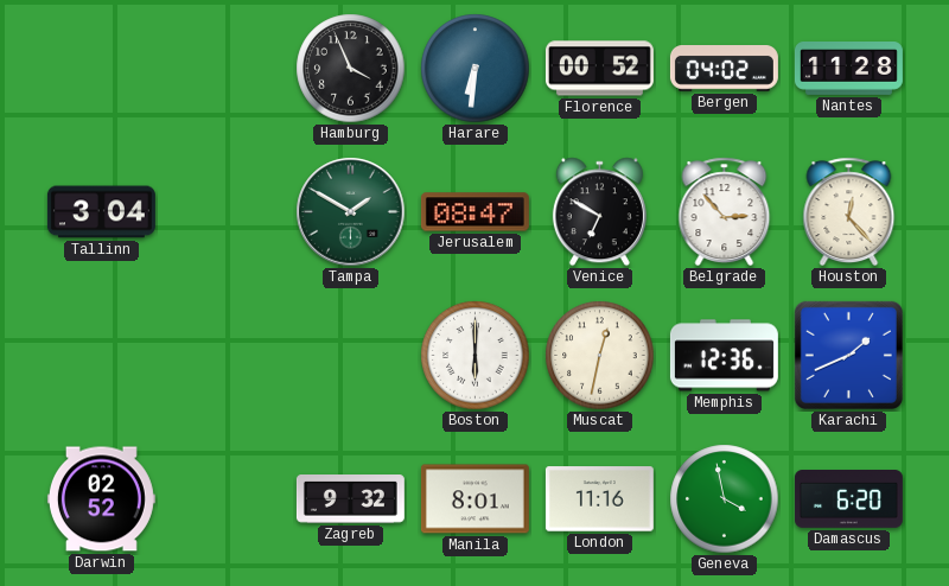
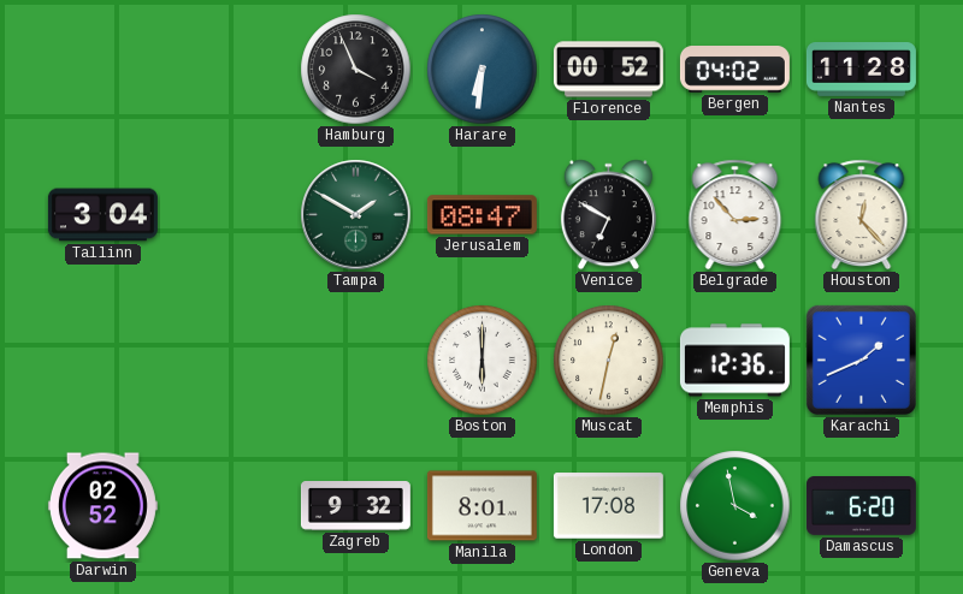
London: 11:16 -> 17:08
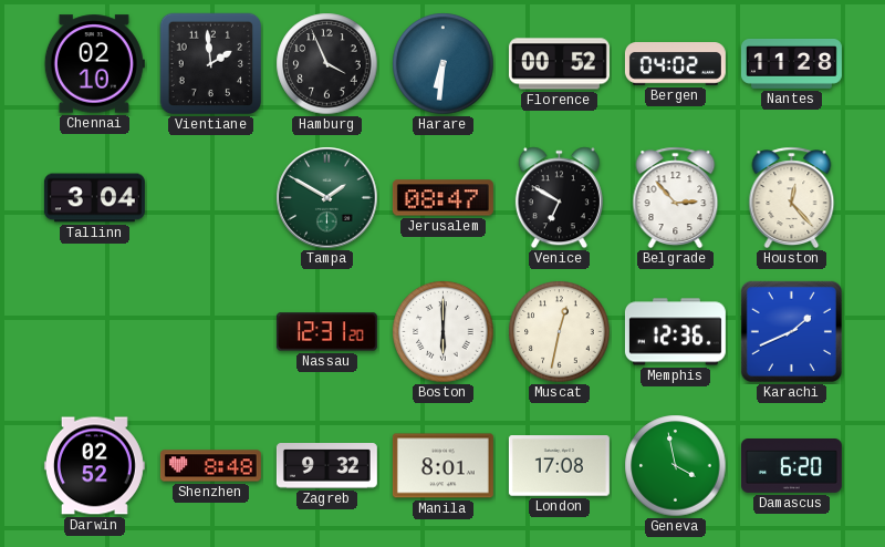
Chennai: none -> 02:10
Vientiane: none -> 1:59
Nassau: none -> 12:31
Shenzhen: none -> 8:48
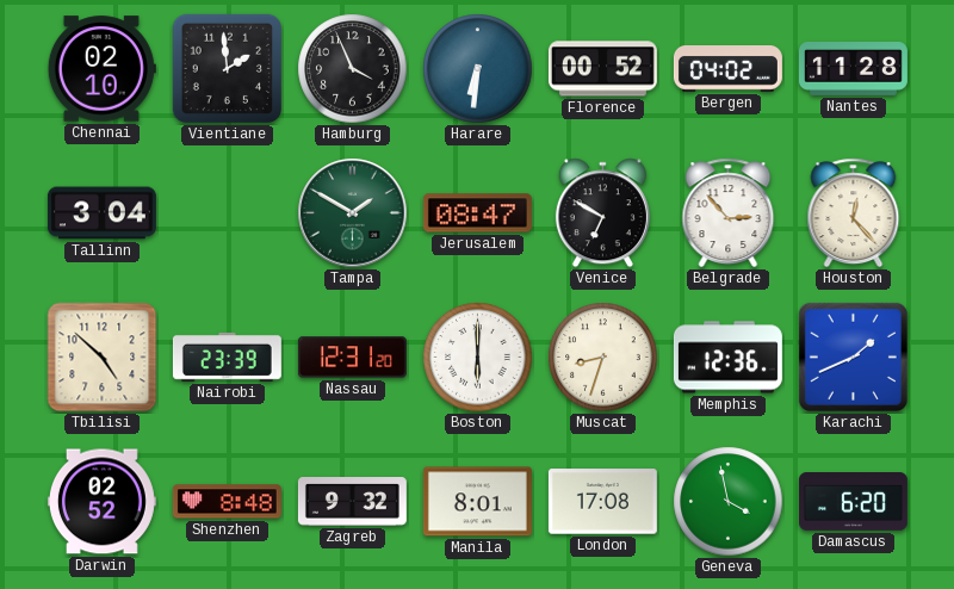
Tbilisi: none -> 4:52
Nairobi: none -> 23:39
Muscat: 12:32 -> 8:33
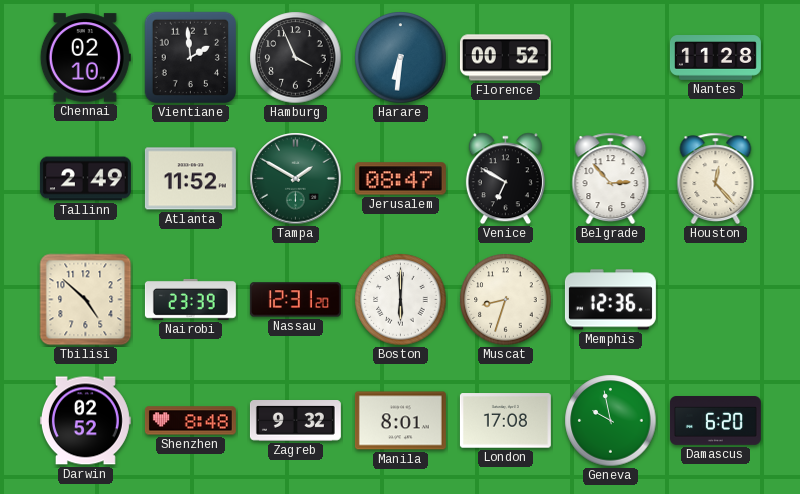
Bergen: 04:02 -> none
Tallinn: 3:04 -> 2:49
Atlanta: none -> 11:52
Karachi: 1:41 -> none
Geneva: 3:58 -> 9:58
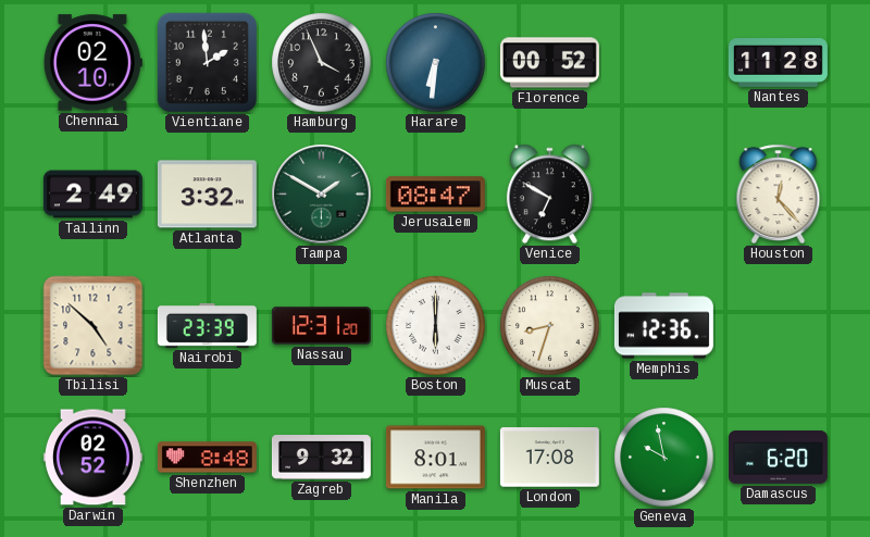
Atlanta: 11:52 -> 3:32
Belgrade: 2:53 -> none
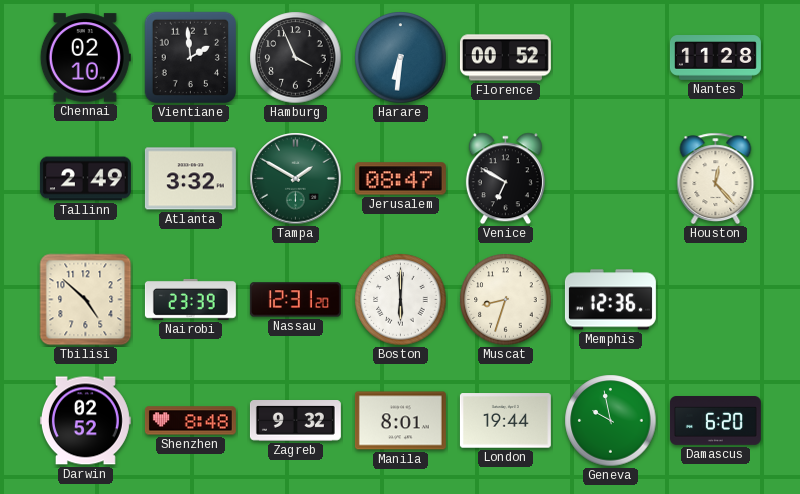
London: 17:08 -> 19:44
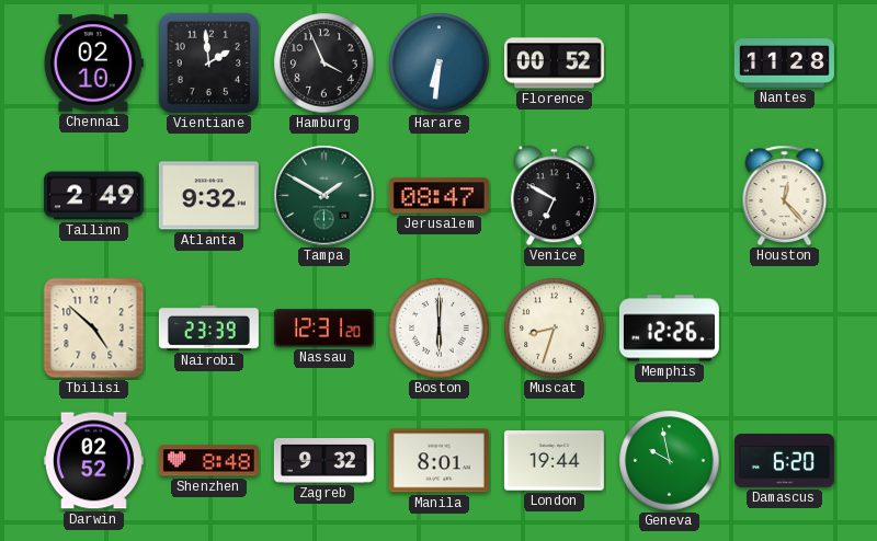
Atlanta: 3:32 -> 9:32
Memphis: 12:36 -> 12:26
